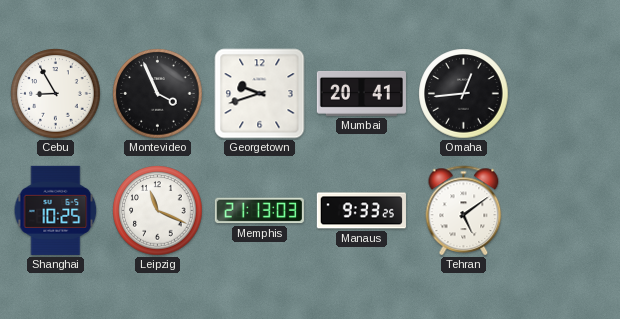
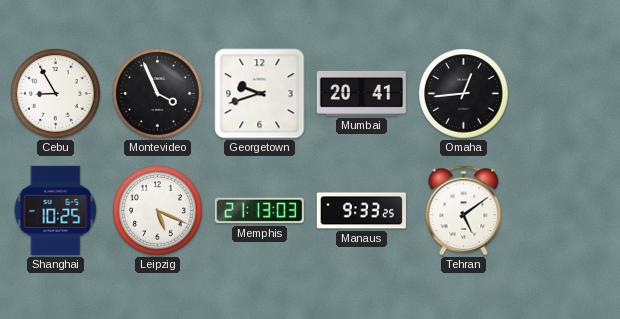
Leipzig: 11:19 -> 5:19
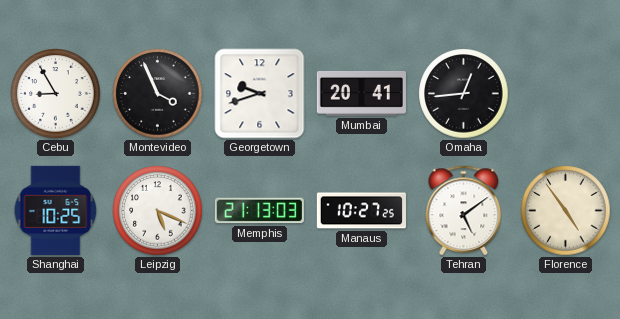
Manaus: 9:33 -> 10:27
Florence: none -> 4:54
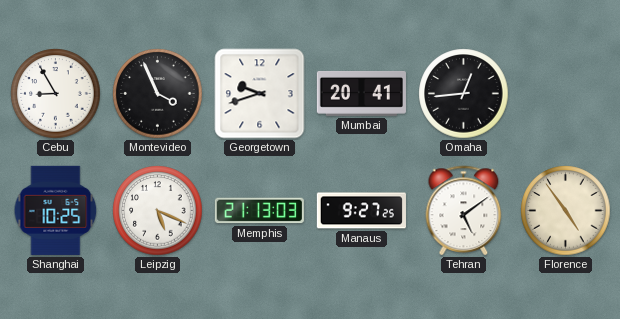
Manaus: 10:27 -> 9:27
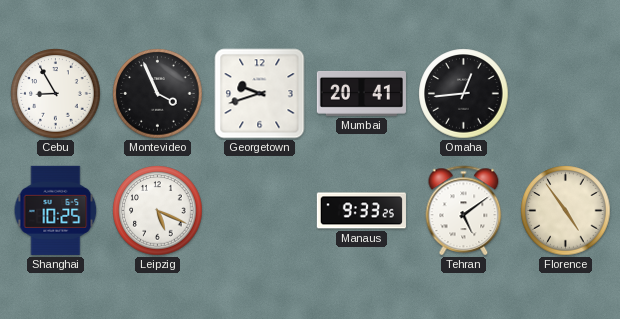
Memphis: 21:13 -> none
Manaus: 9:27 -> 9:33
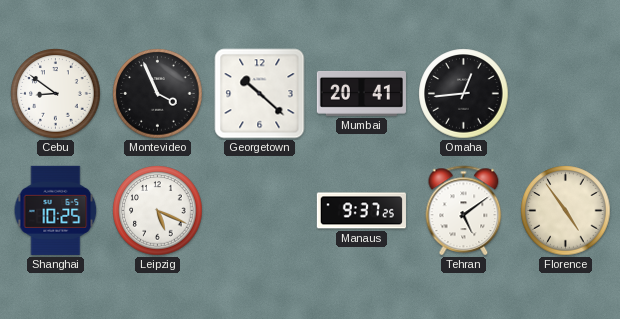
Cebu: 8:55 -> 8:51
Georgetown: 9:42 -> 10:22
Manaus: 9:33 -> 9:37
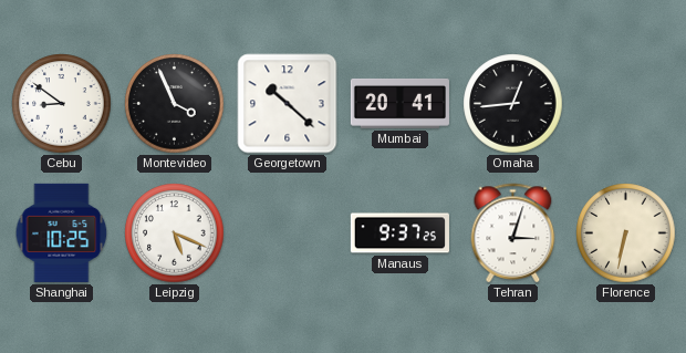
Tehran: 5:09 -> 3:03
Florence: 4:54 -> 6:32
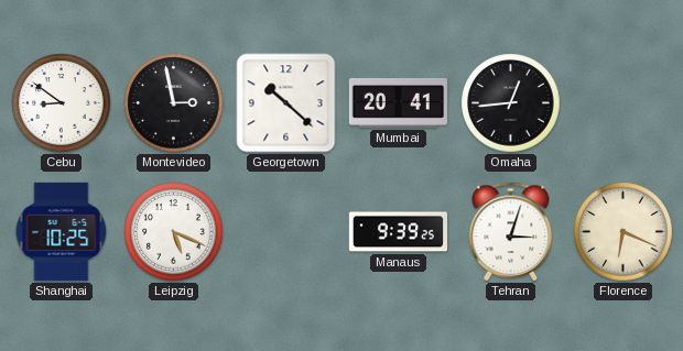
Montevideo: 3:56 -> 2:58
Manaus: 9:37 -> 9:39
Florence: 6:32 -> 6:19
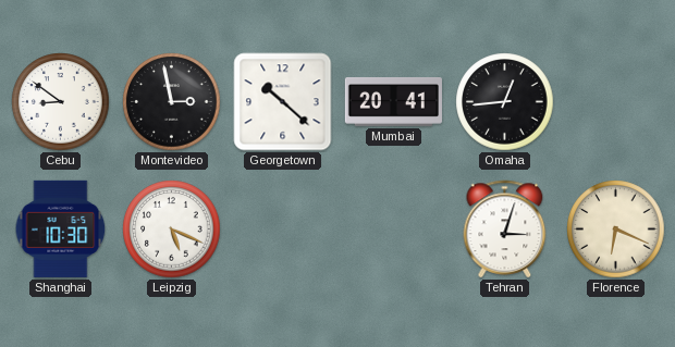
Shanghai: 10:25 -> 10:30
Manaus: 9:39 -> none
